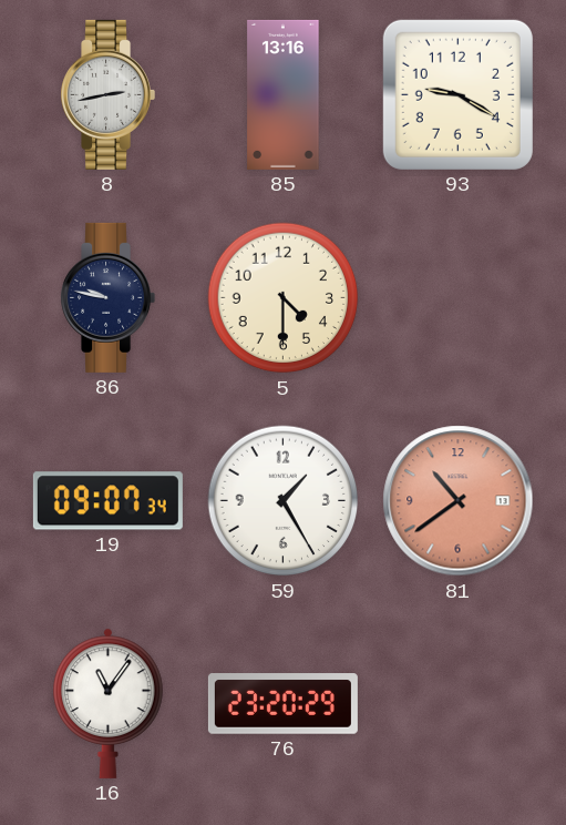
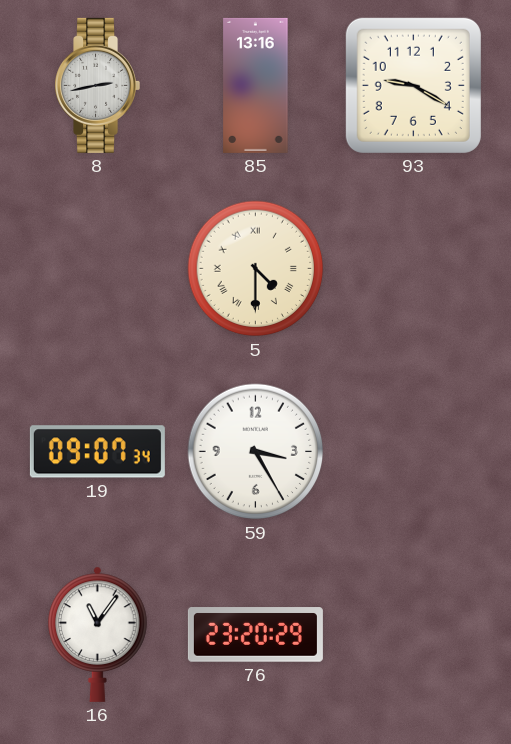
86: 9:47 -> none
5 numerals: Arabic -> Roman
59: 1:25 -> 3:25
81: 10:39 -> none
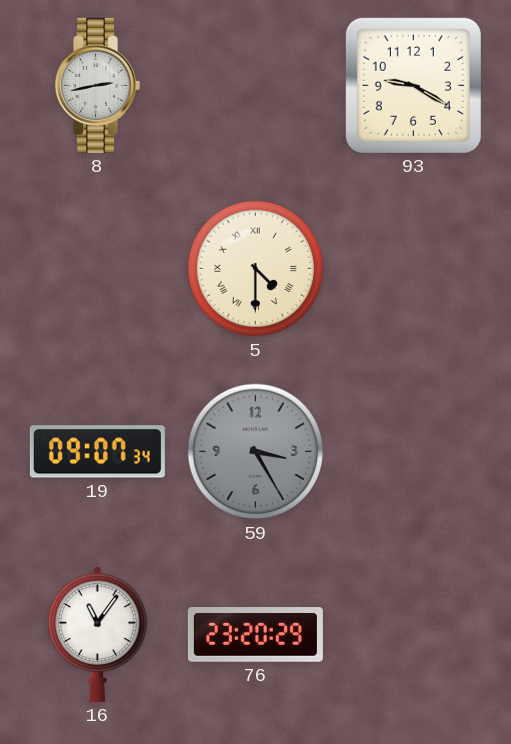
85: 13:16 -> none
59 dial: white -> grey
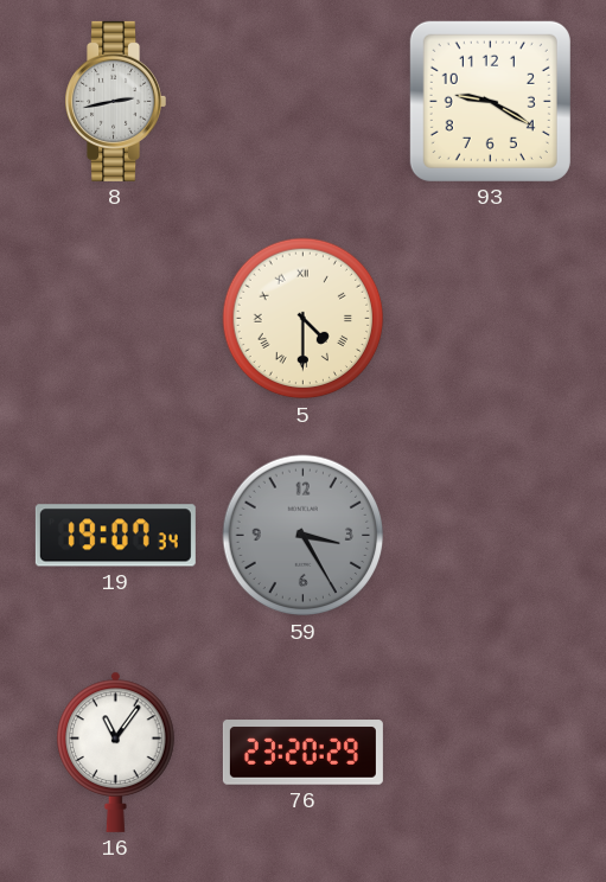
19: 09:07 -> 19:07
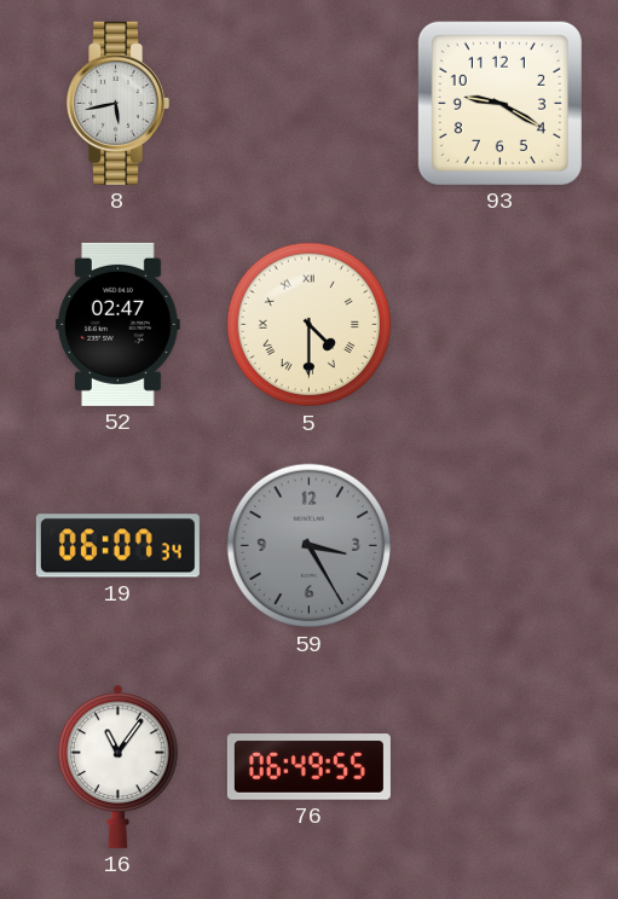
8: 2:43 -> 5:43
52: none -> 02:47
19: 19:07 -> 06:07
76: 23:20 -> 06:49
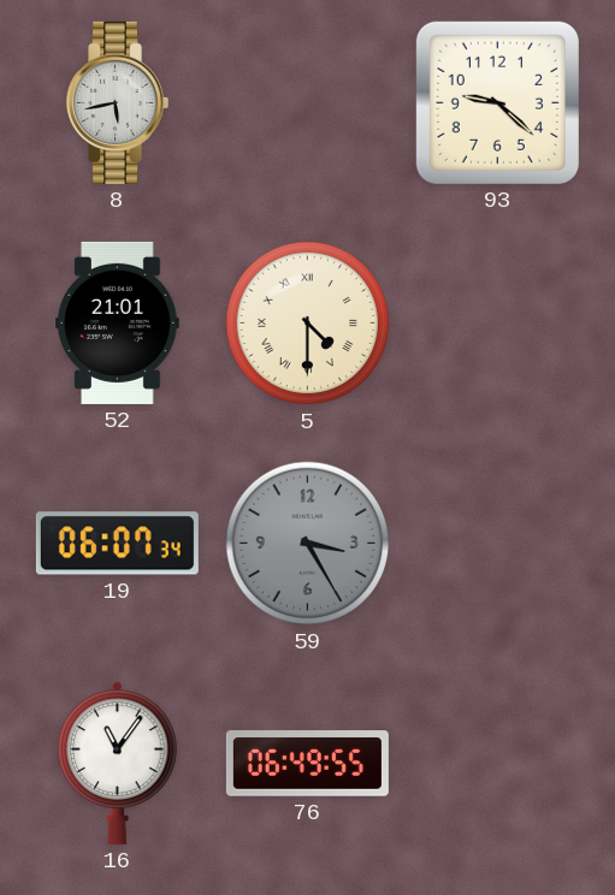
93: 9:20 -> 9:22
52: 02:47 -> 21:01
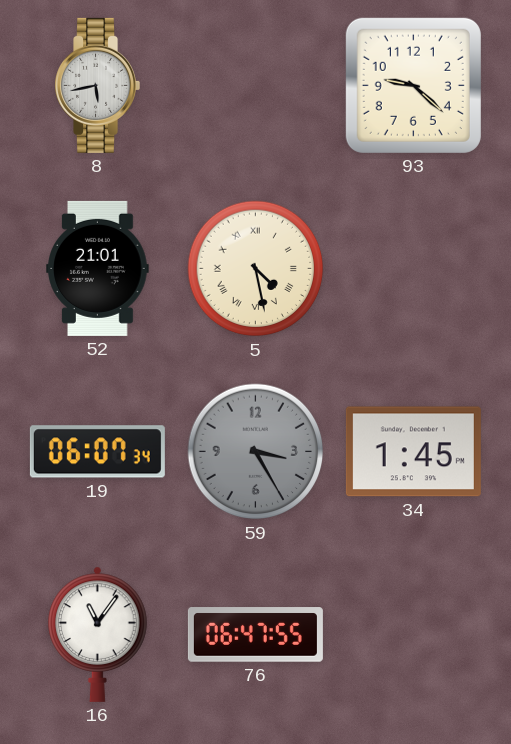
5: 4:30 -> 4:28
34: none -> 1:45
76: 06:49 -> 06:47
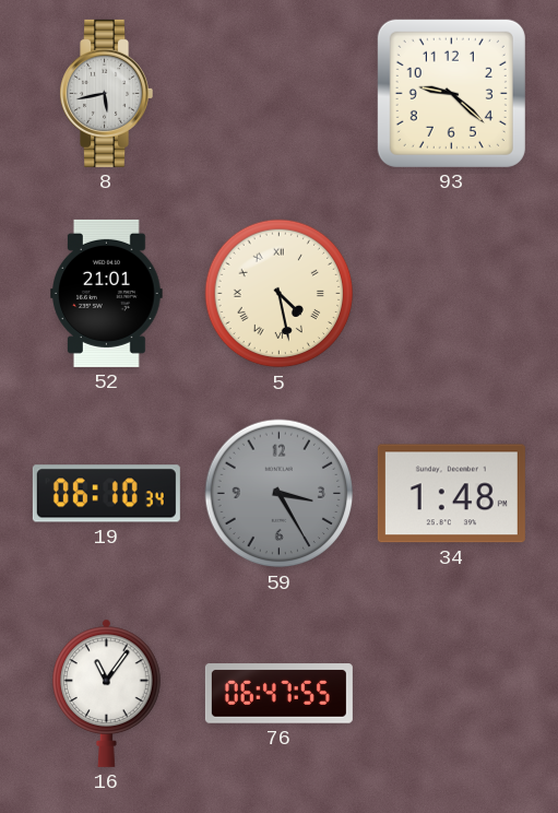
19: 06:07 -> 06:10
34: 1:45 -> 1:48
